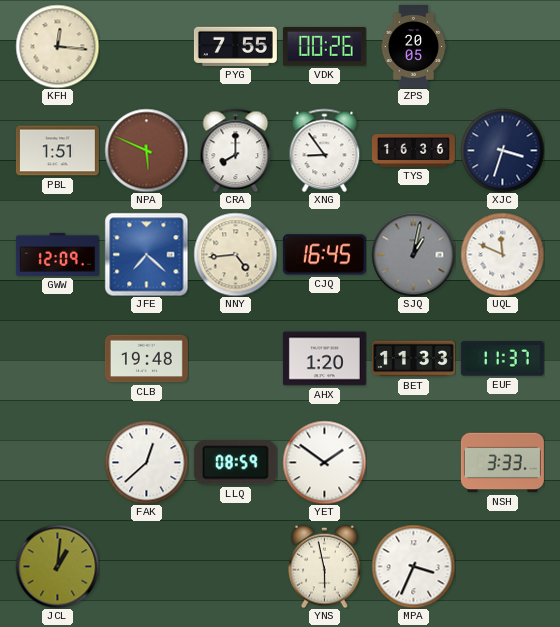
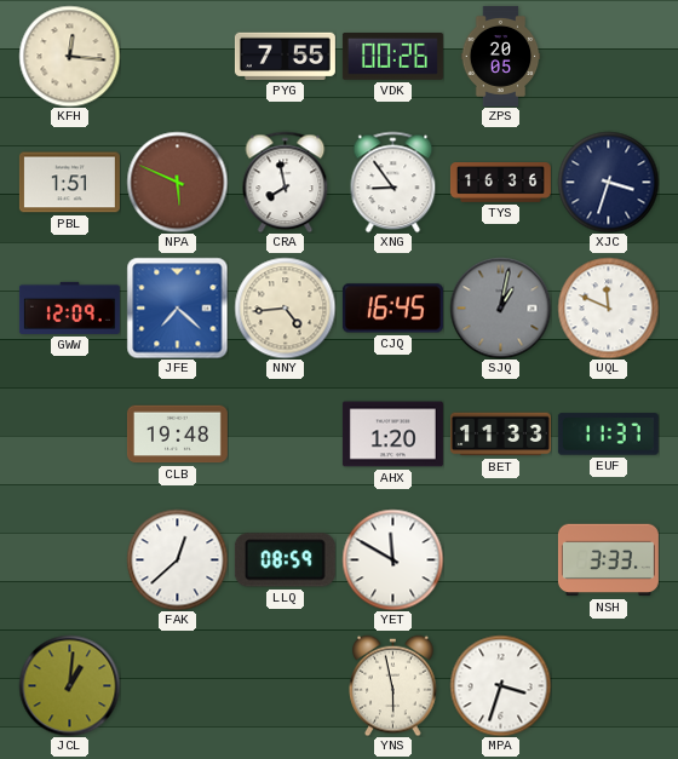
CRA: 8:00 -> 7:58
YET: 1:51 -> 11:50
MPA: 3:34 -> 3:33
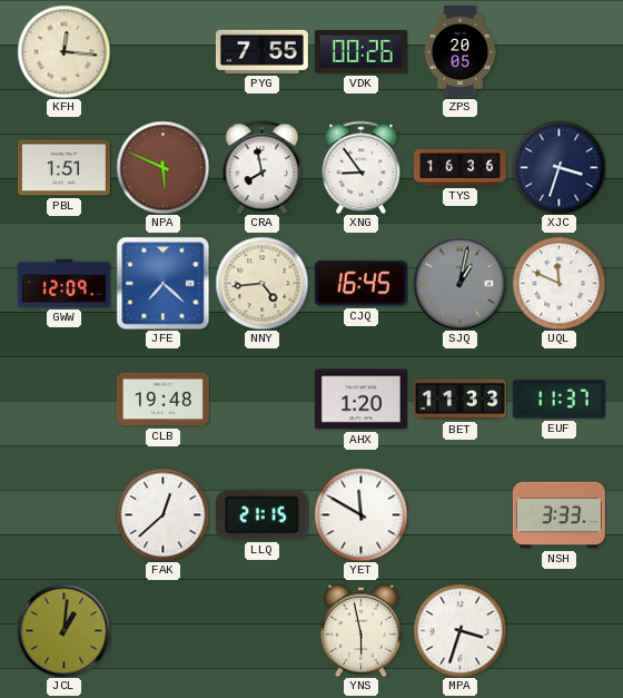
LLQ: 08:59 -> 21:15
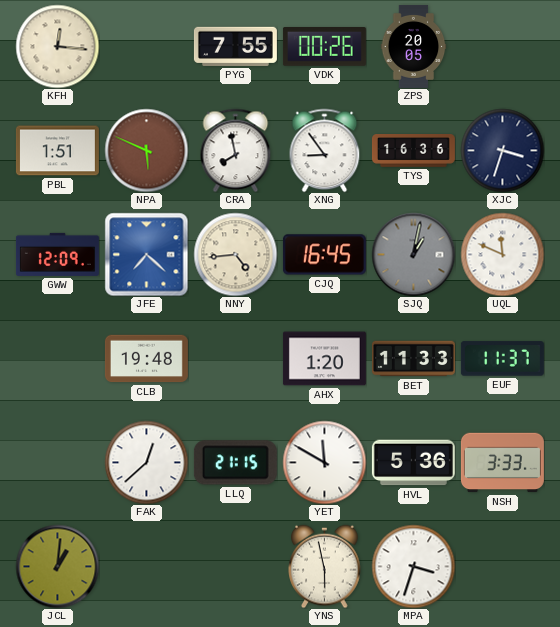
HVL: none -> 5:36
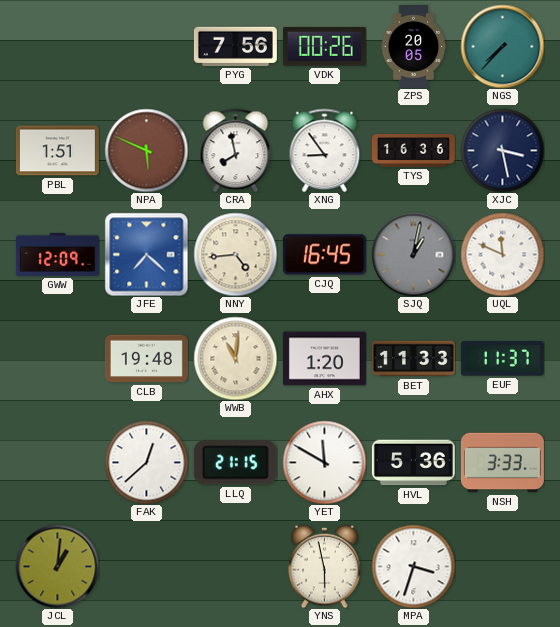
KFH: 12:16 -> none
PYG: 7:55 -> 7:56
NGS: none -> 7:37
XJC: 3:33 -> 3:28
WWB: none -> 11:01
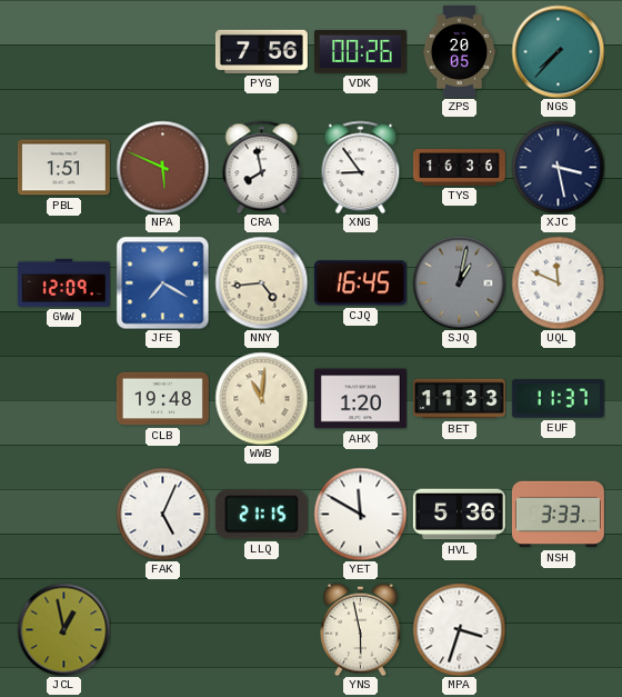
JFE: 7:22 -> 7:20
FAK: 12:38 -> 5:04
JCL: 1:01 -> 12:58
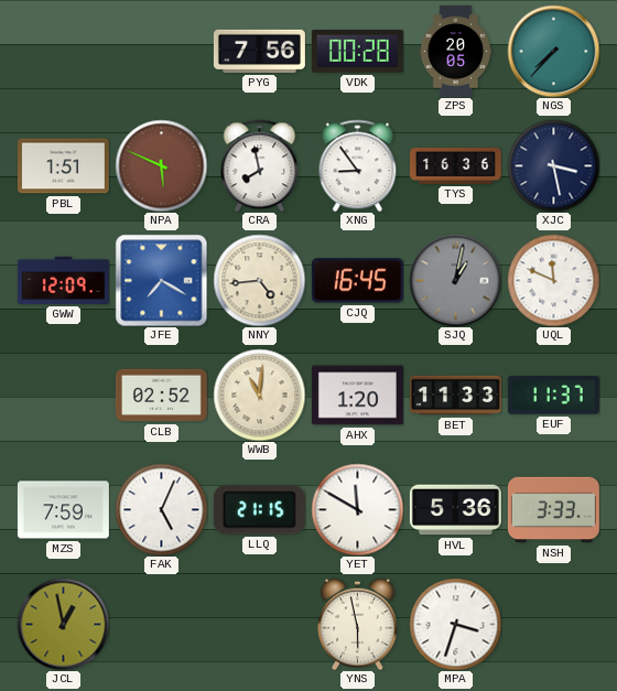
VDK: 00:26 -> 00:28
CLB: 19:48 -> 02:52
MZS: none -> 7:59
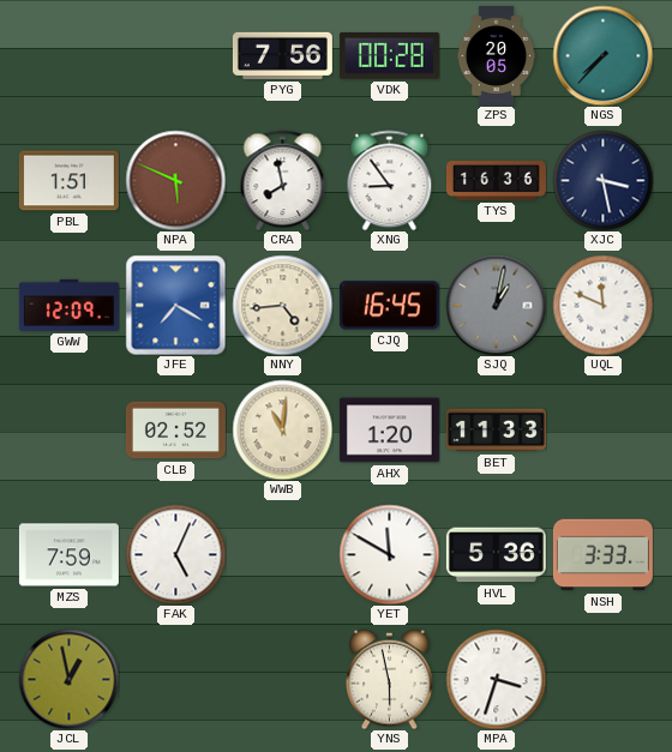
EUF: 11:37 -> none
LLQ: 21:15 -> none
